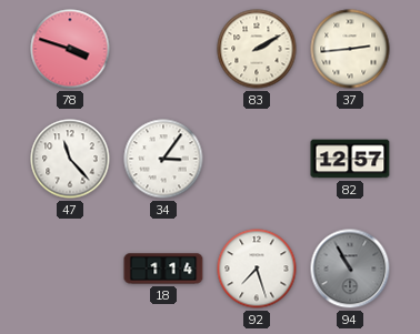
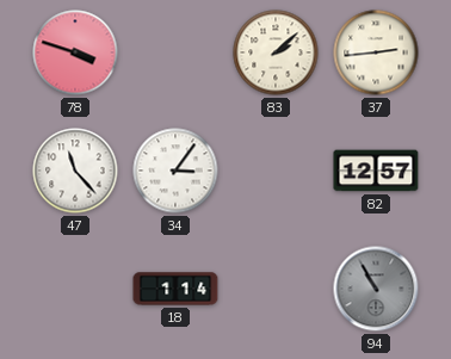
83: 2:10 -> 2:08
92: 7:27 -> none
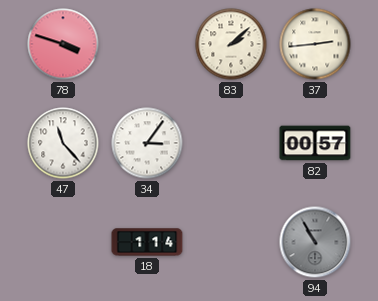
82: 12:57 -> 00:57
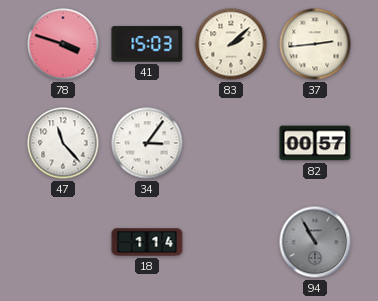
41: none -> 15:03
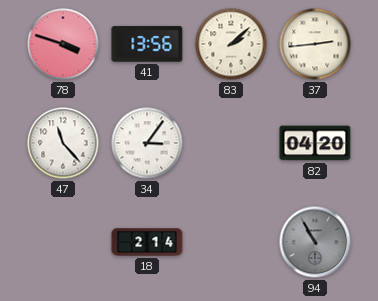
41: 15:03 -> 13:56
82: 00:57 -> 04:20
18: 1:14 -> 2:14
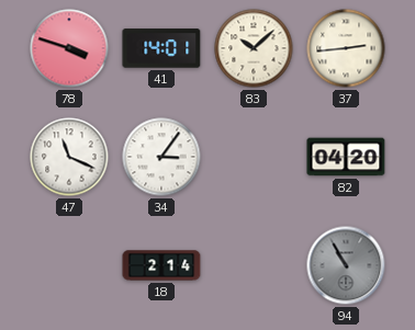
41: 13:56 -> 14:01
83: 2:08 -> 10:08
47: 11:23 -> 11:19
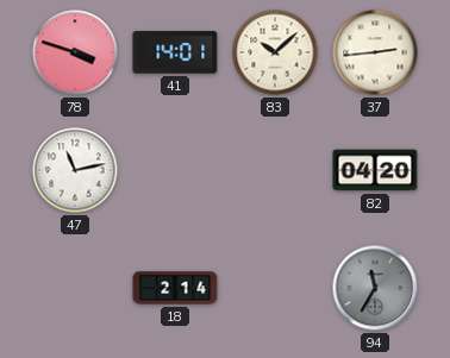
47: 11:19 -> 11:13
34: 3:06 -> none
94: 10:55 -> 11:35
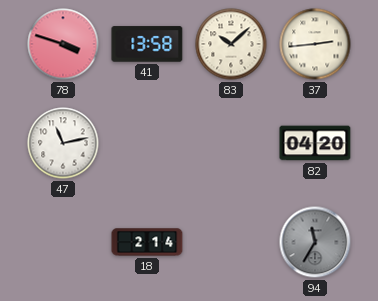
41: 14:01 -> 13:58
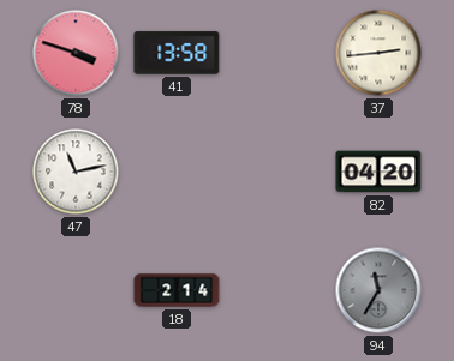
83: 10:08 -> none
